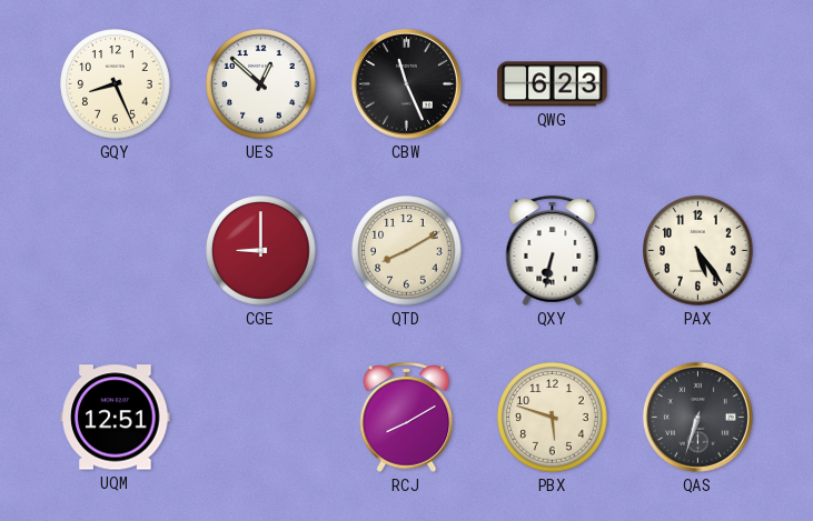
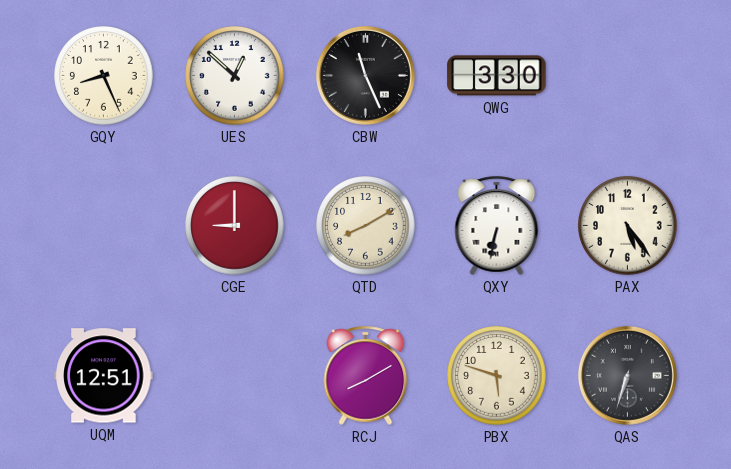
QWG: 6:23 -> 3:30
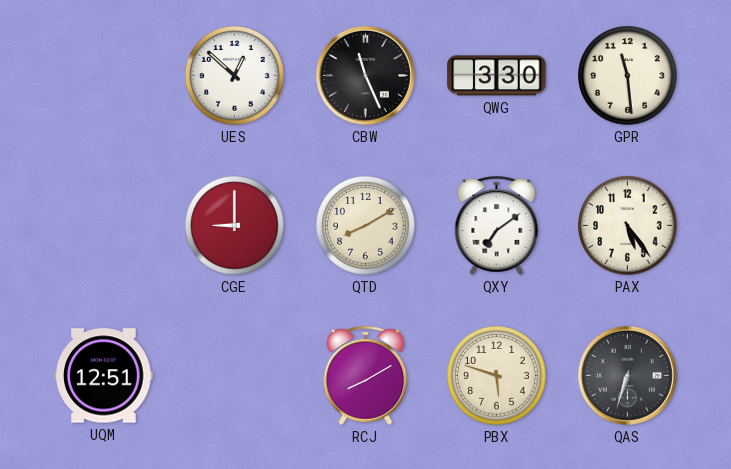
GQY: 8:26 -> none
GPR: none -> 11:29
QXY: 6:32 -> 7:09
